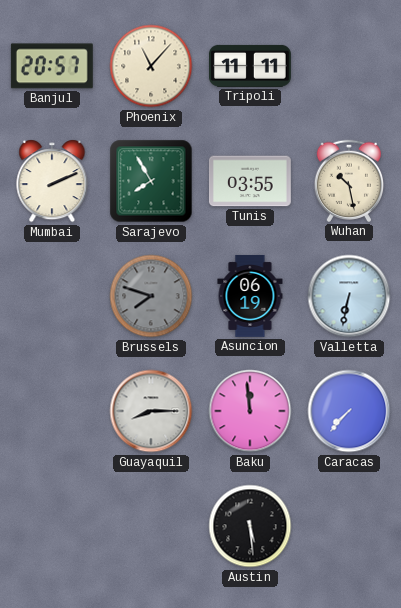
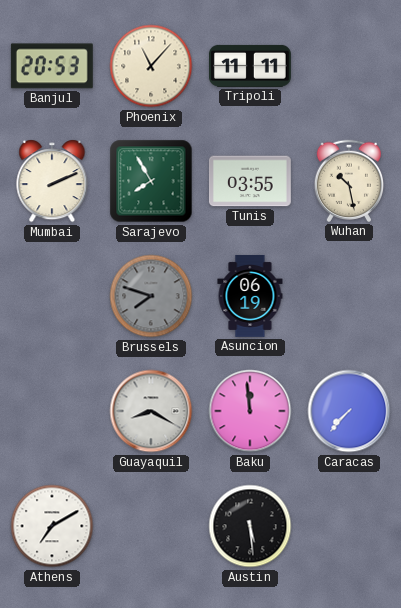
Banjul: 20:57 -> 20:53
Valletta: 6:32 -> none
Guayaquil: 8:15 -> 8:20
Athens: none -> 7:10
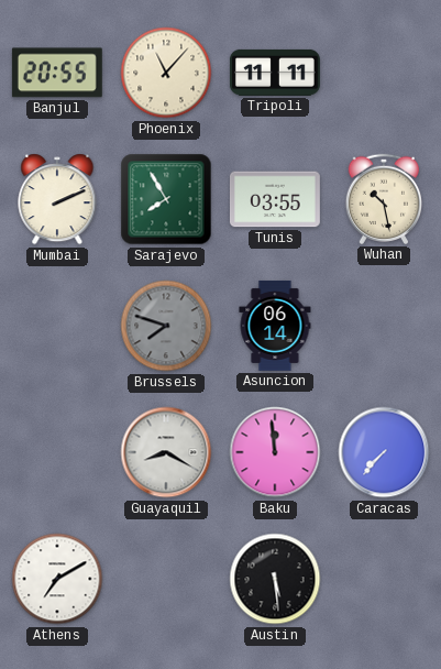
Banjul: 20:53 -> 20:55
Asuncion: 06:19 -> 06:14
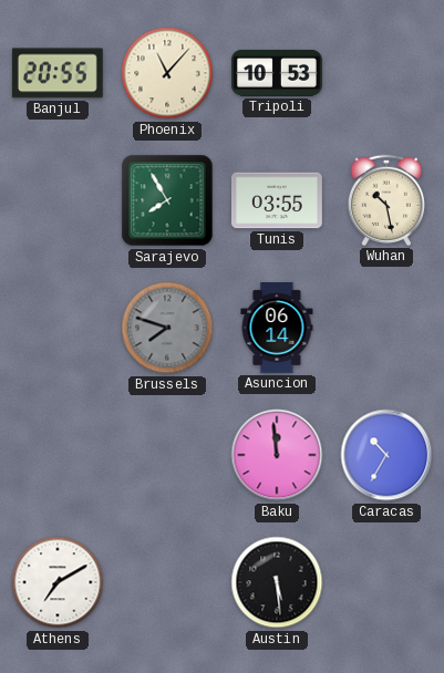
Tripoli: 11:11 -> 10:53
Mumbai: 2:11 -> none
Guayaquil: 8:20 -> none
Caracas: 7:37 -> 10:35
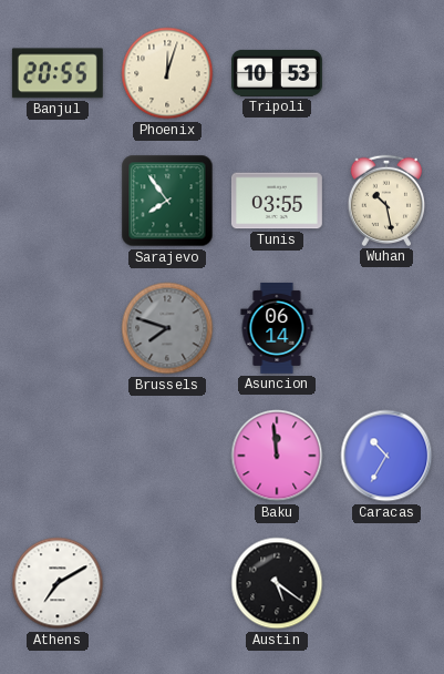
Phoenix: 11:07 -> 12:03
Sarajevo: 7:55 -> 7:54
Austin: 5:29 -> 5:21
